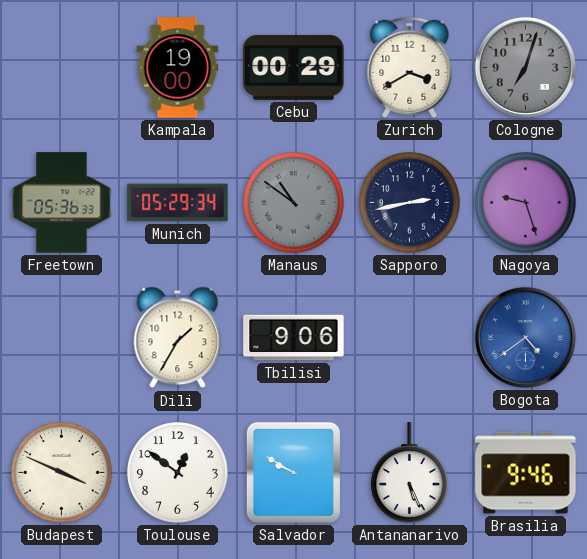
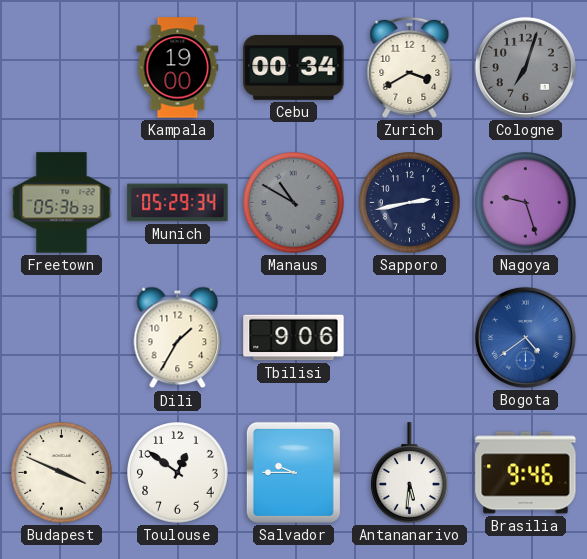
Cebu: 00:29 -> 00:34
Manaus: 10:51 -> 10:50
Salvador: 9:50 -> 9:45
Antananarivo: 5:26 -> 5:31
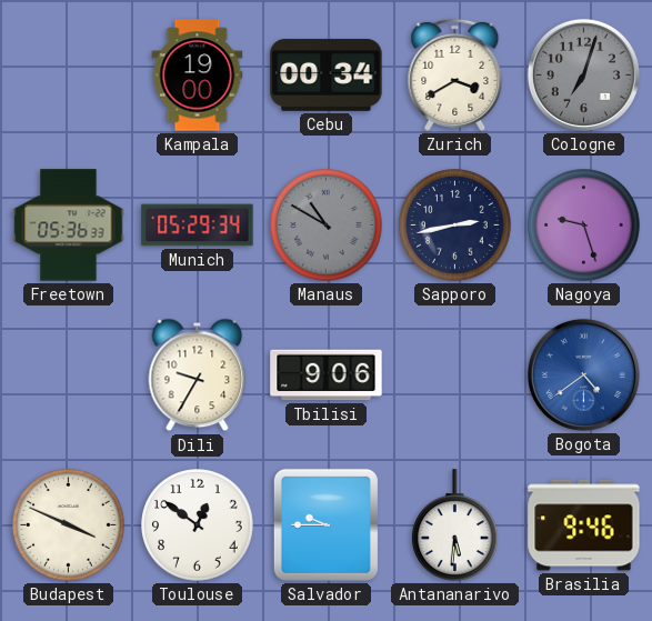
Dili: 1:35 -> 9:35
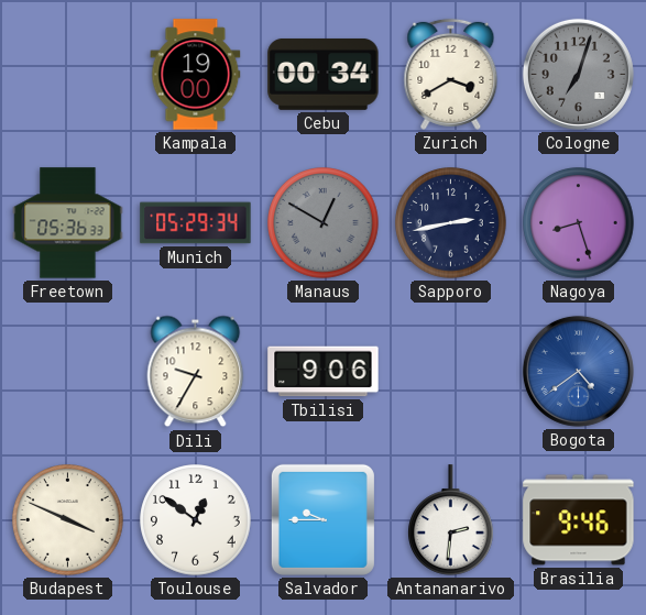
Manaus: 10:50 -> 12:50
Nagoya: 9:27 -> 8:27
Antananarivo: 5:31 -> 2:31
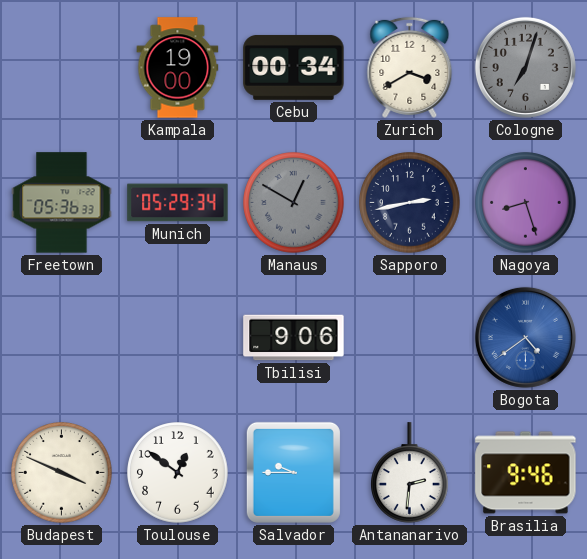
Dili: 9:35 -> none
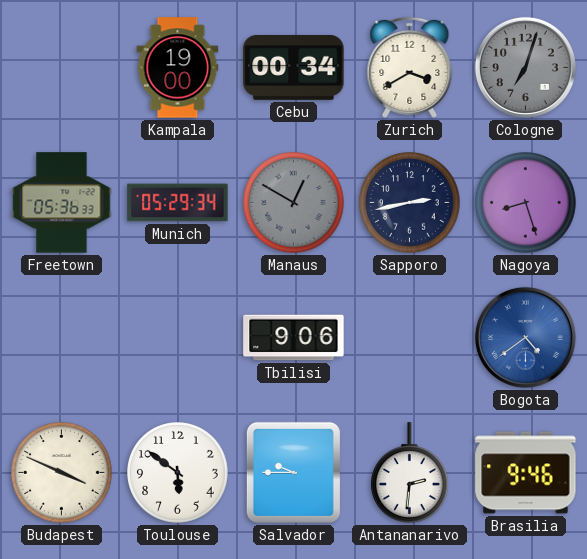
Toulouse: 12:51 -> 5:51
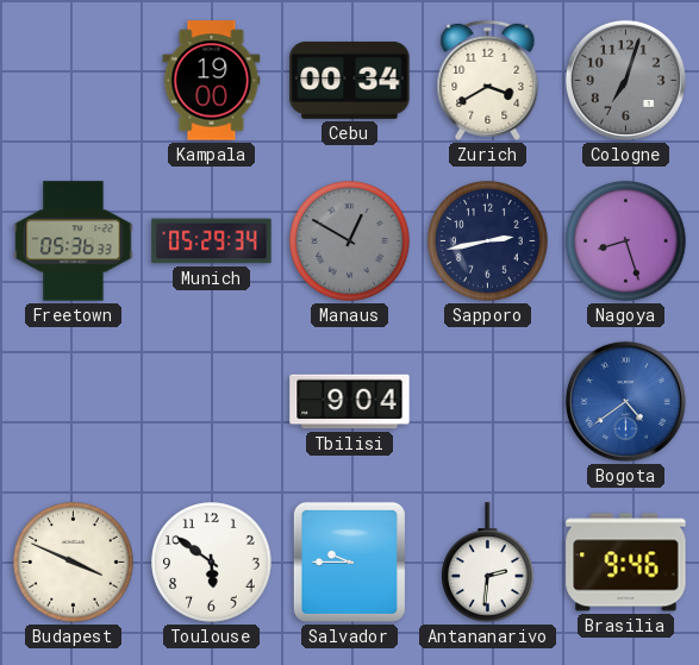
Tbilisi: 9:06 -> 9:04
